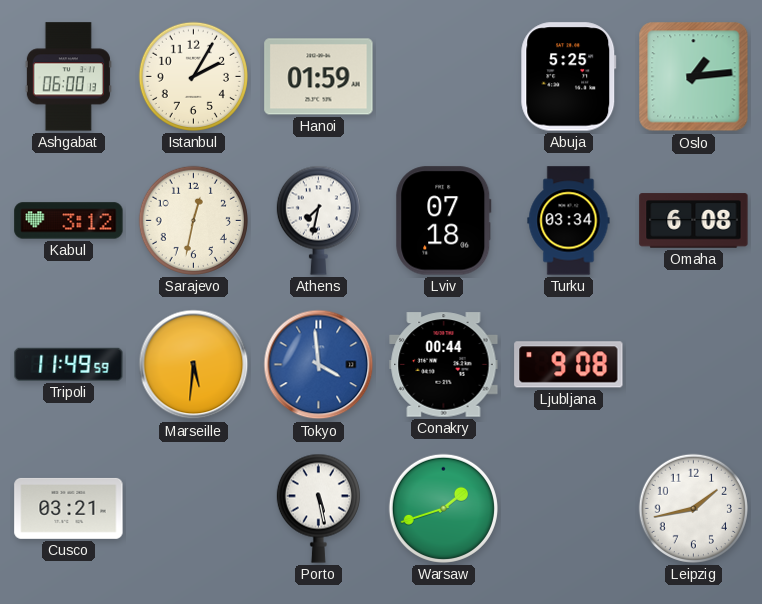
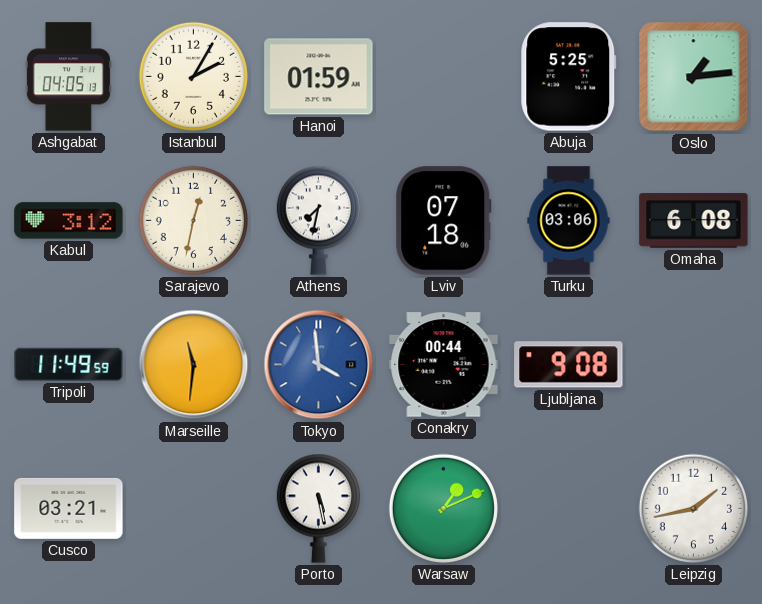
Ashgabat: 06:00 -> 04:05
Turku: 03:34 -> 03:06
Marseille: 5:31 -> 11:31
Warsaw: 1:42 -> 1:11
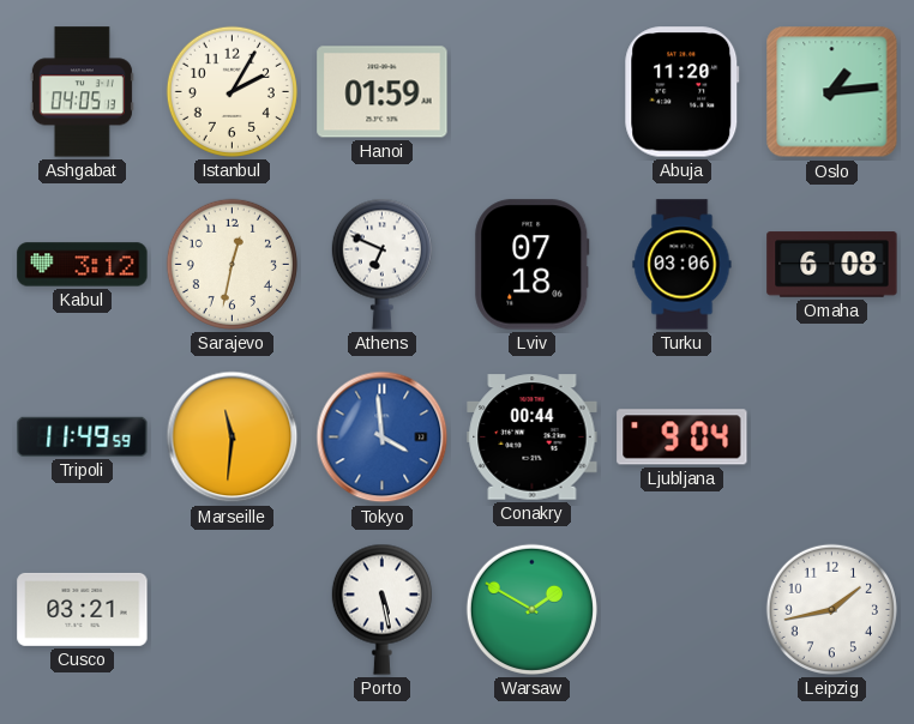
Abuja: 5:25 -> 11:20
Athens: 7:32 -> 6:49
Ljubljana: 9:08 -> 9:04
Warsaw: 1:11 -> 1:50
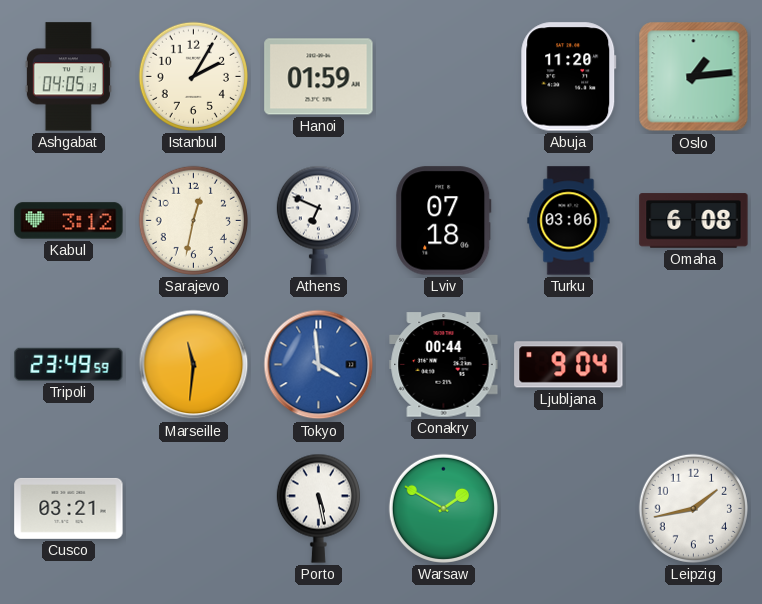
Tripoli: 11:49 -> 23:49
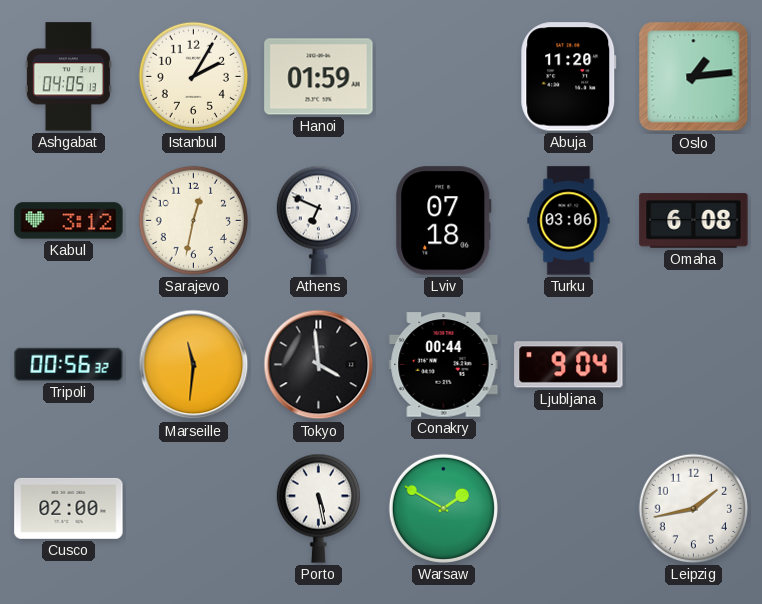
Tripoli: 23:49 -> 00:56
Tokyo dial: blue -> black
Cusco: 03:21 -> 02:00
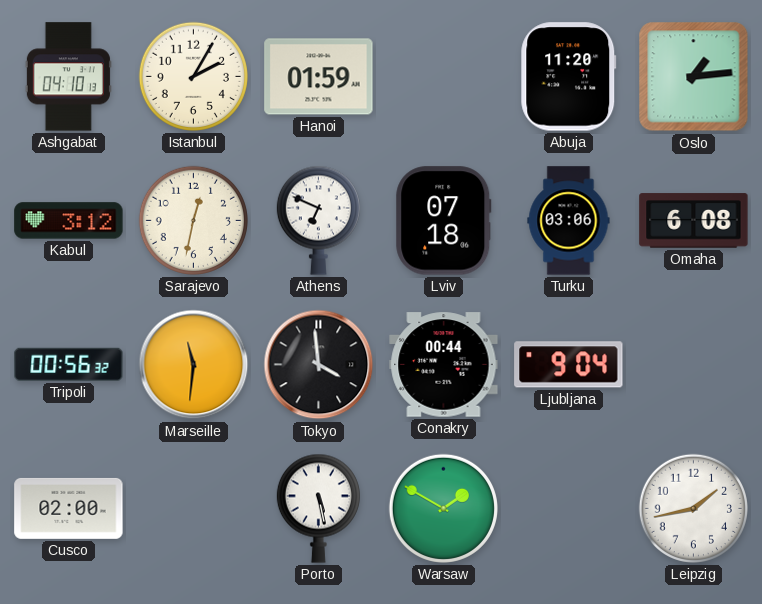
Ashgabat: 04:05 -> 04:10
